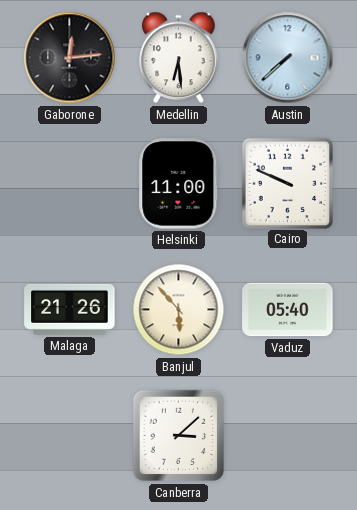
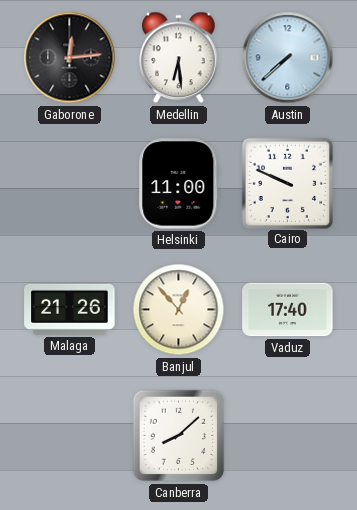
Banjul: 5:53 -> 12:53
Vaduz: 05:40 -> 17:40
Canberra: 3:08 -> 8:08
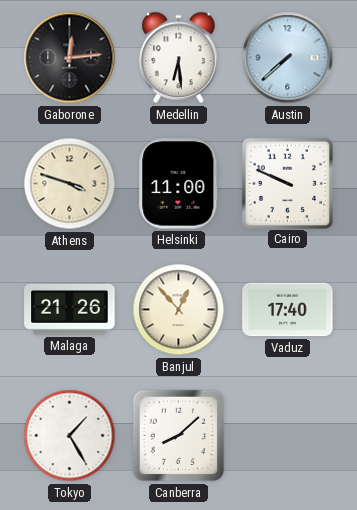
Athens: none -> 3:48
Tokyo: none -> 1:25
